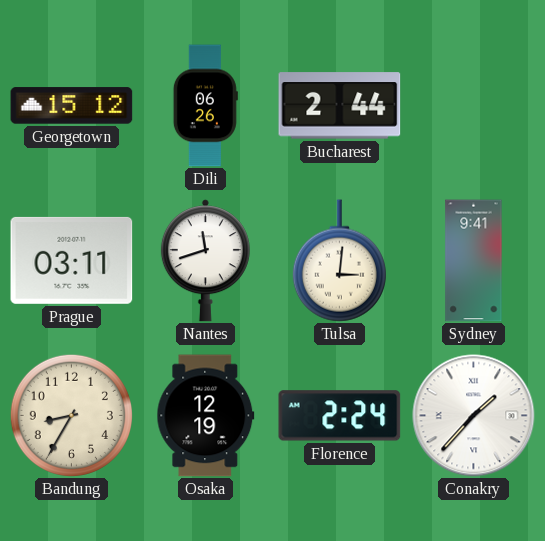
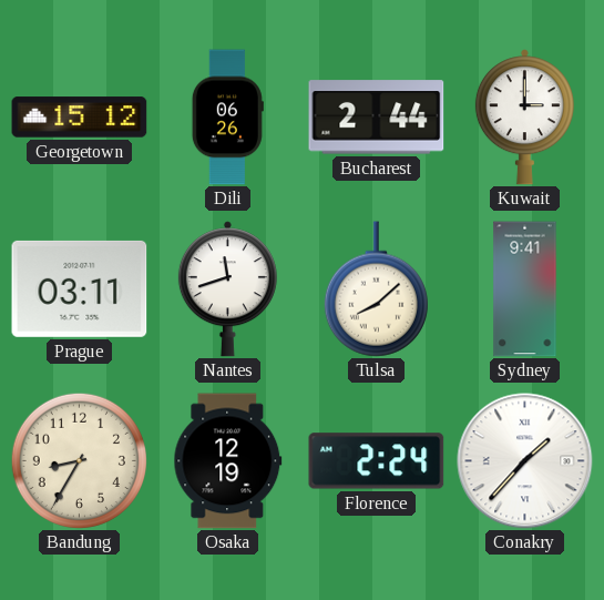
Kuwait: none -> 3:00
Tulsa: 3:01 -> 8:08
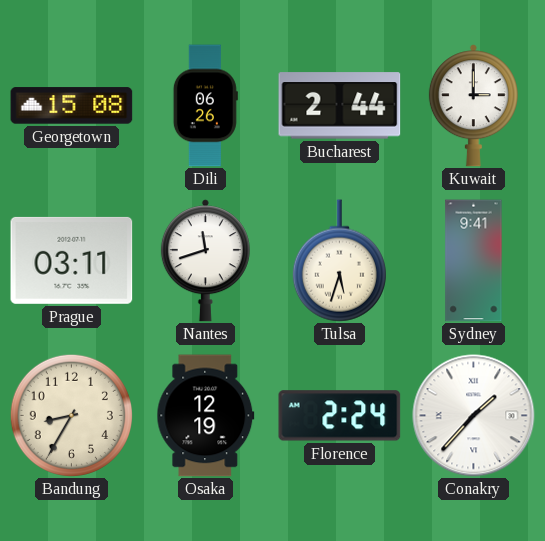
Georgetown: 15:12 -> 15:08
Tulsa: 8:08 -> 5:33
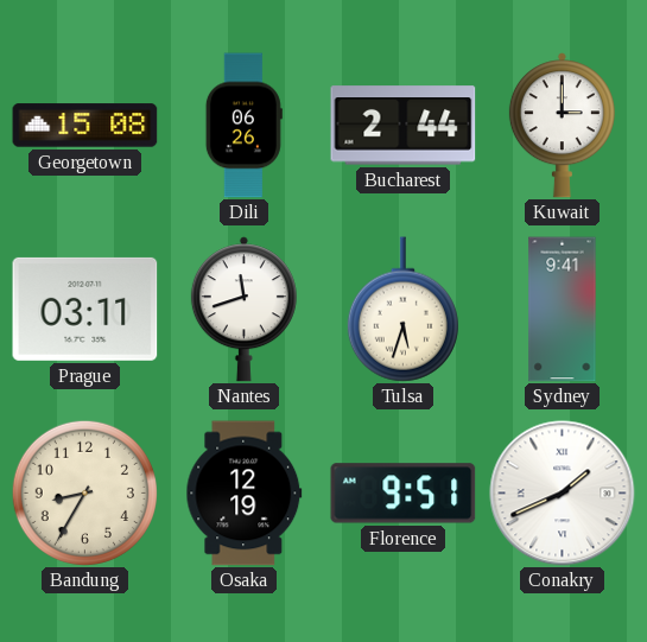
Florence: 2:24 -> 9:51
Conakry: 1:37 -> 1:41
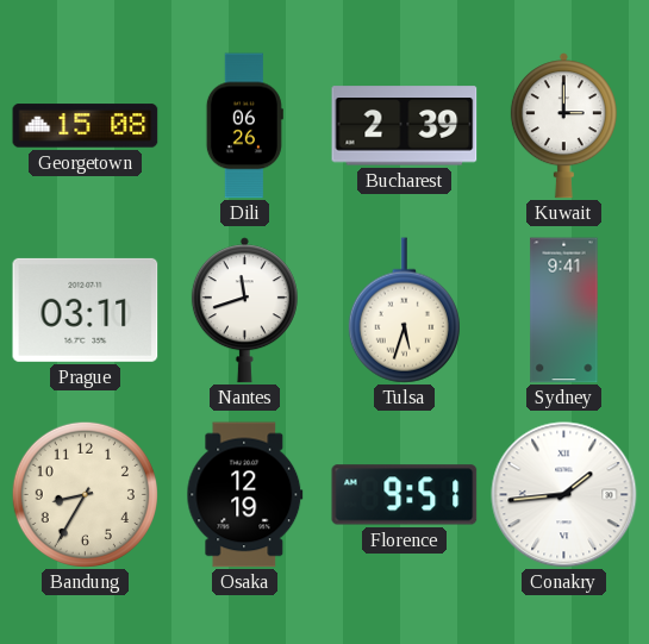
Bucharest: 2:44 -> 2:39
Conakry: 1:41 -> 1:44
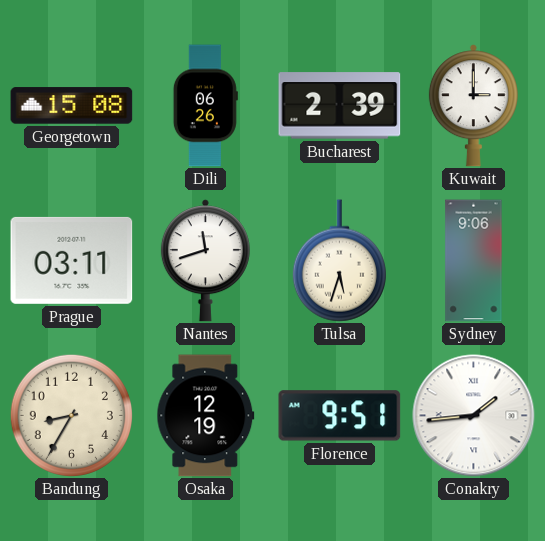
Sydney: 9:41 -> 9:06
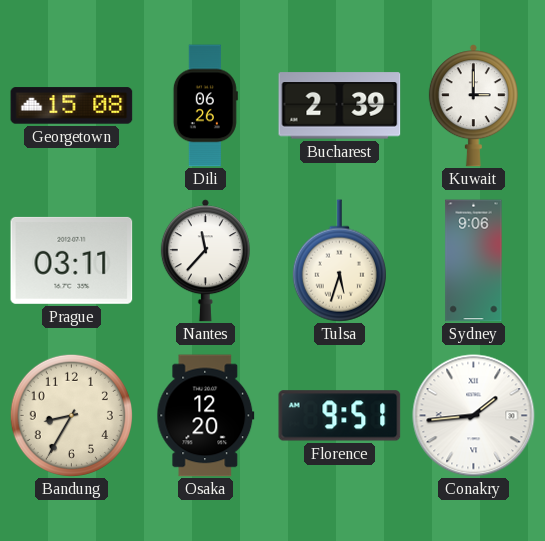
Nantes: 11:42 -> 11:37
Osaka: 12:19 -> 12:20
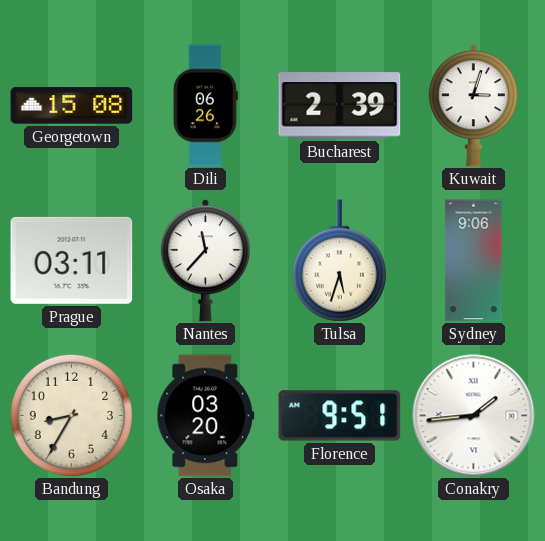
Kuwait: 3:00 -> 3:03
Osaka: 12:20 -> 03:20
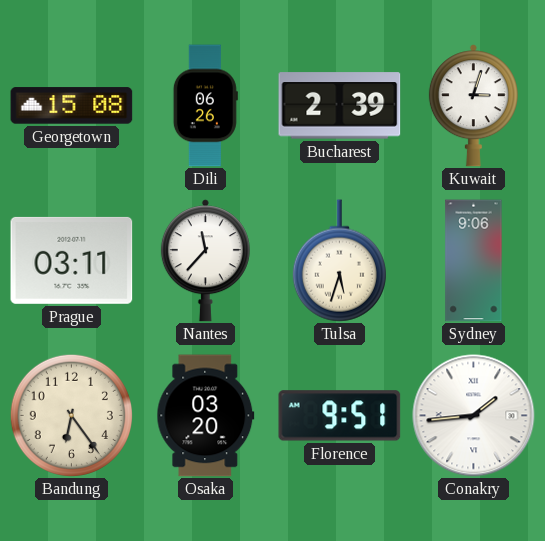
Bandung: 8:35 -> 6:24
